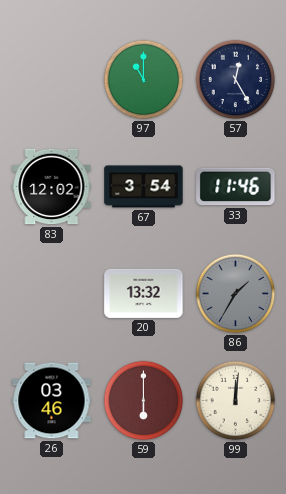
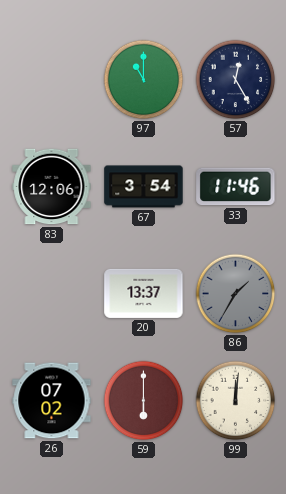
83: 12:02 -> 12:06
20: 13:32 -> 13:37
26: 03:46 -> 07:02
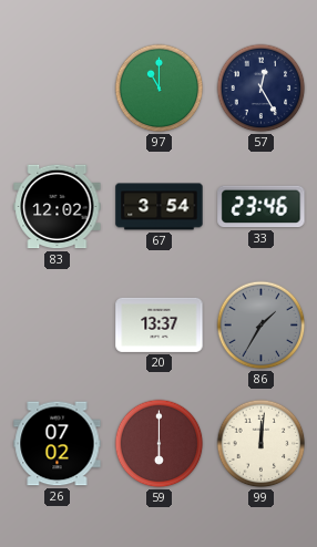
83: 12:06 -> 12:02
33: 11:46 -> 23:46
